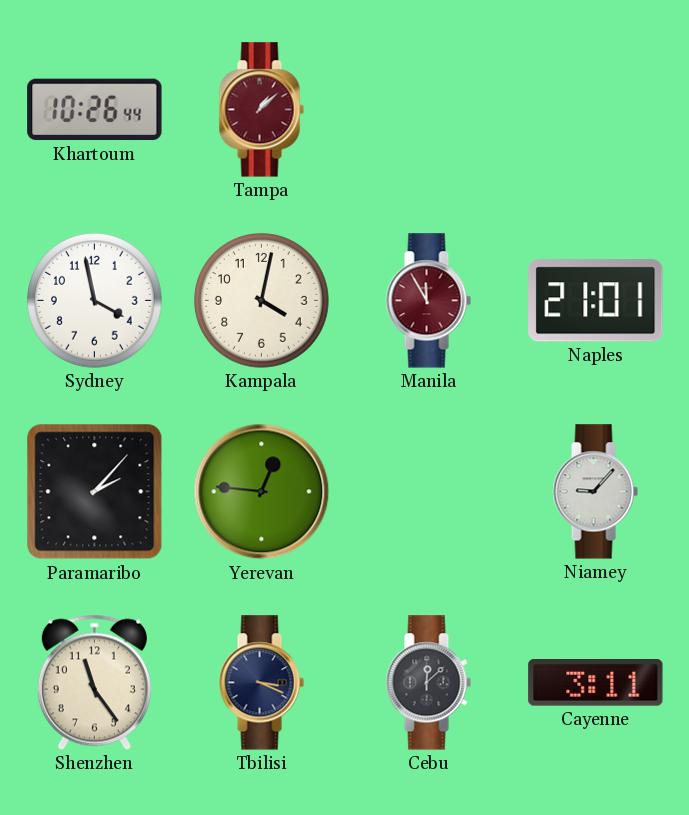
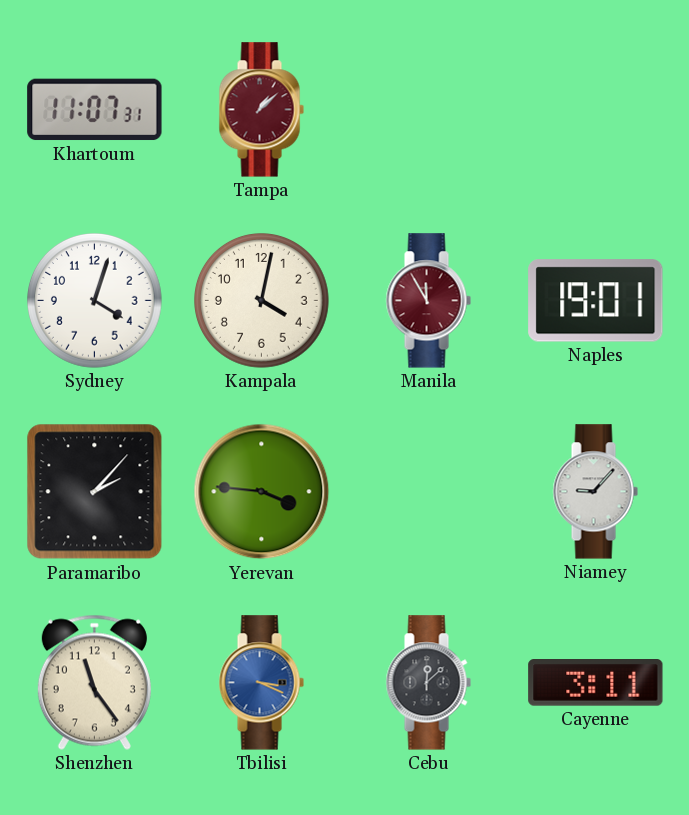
Khartoum: 10:26 -> 11:07
Sydney: 3:58 -> 4:03
Naples: 21:01 -> 19:01
Yerevan: 12:46 -> 3:46
Tbilisi dial: navy -> blue
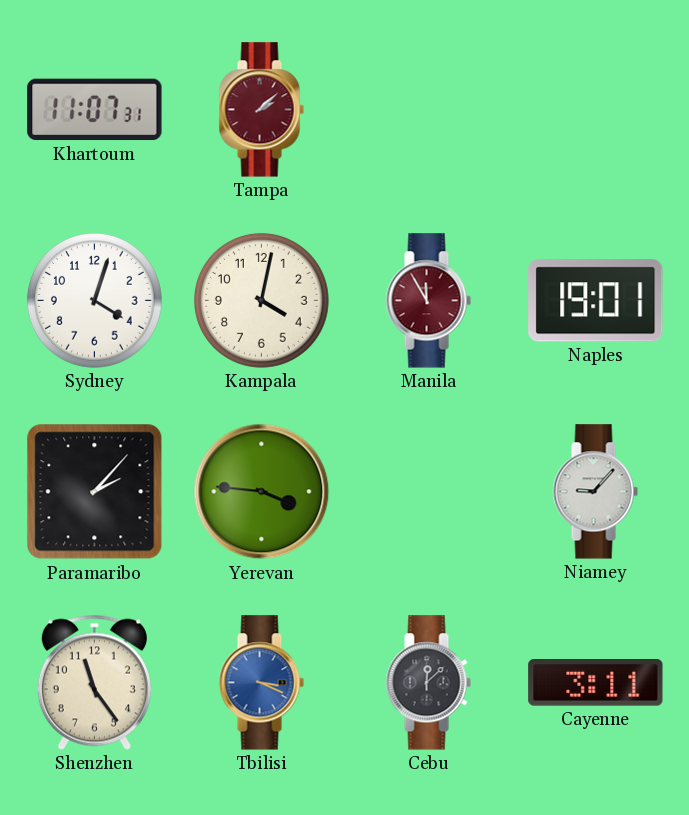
Tampa: 1:08 -> 2:08
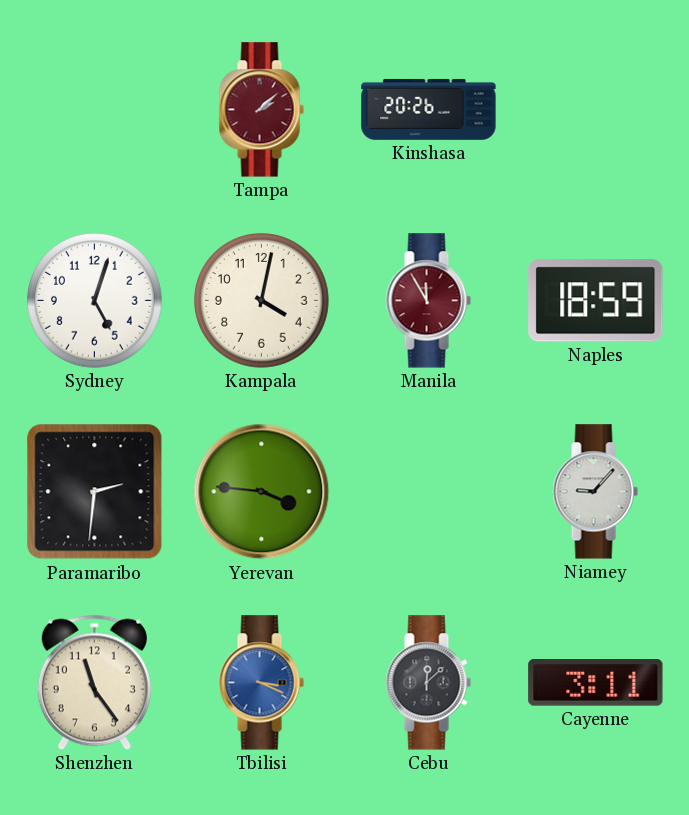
Khartoum: 11:07 -> none
Kinshasa: none -> 20:26
Sydney: 4:03 -> 5:03
Naples: 19:01 -> 18:59
Paramaribo: 2:07 -> 2:31
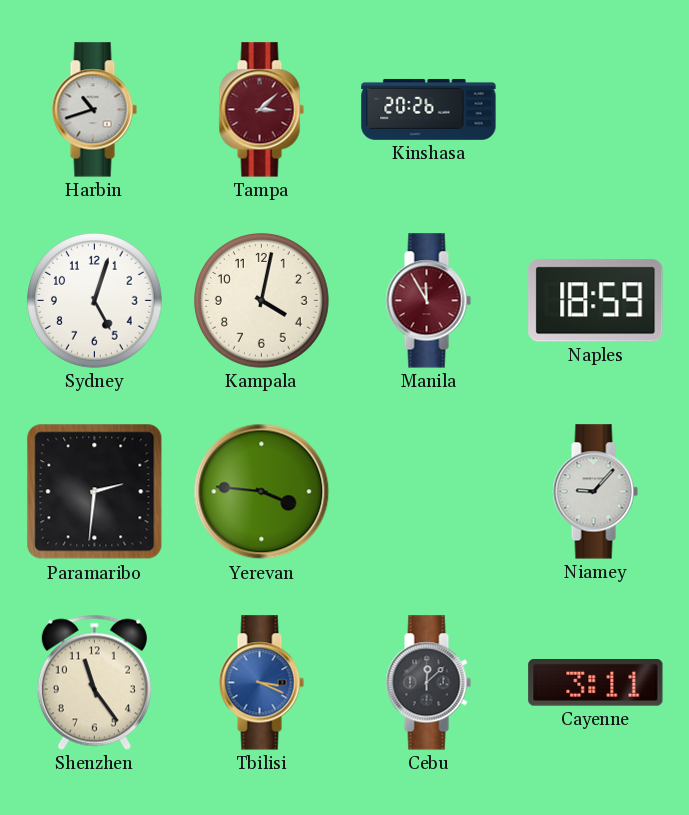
Harbin: none -> 10:42
Tampa: 2:08 -> 3:08
